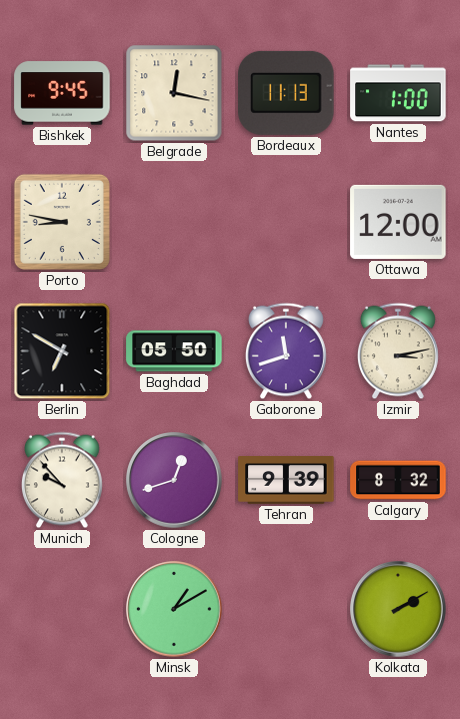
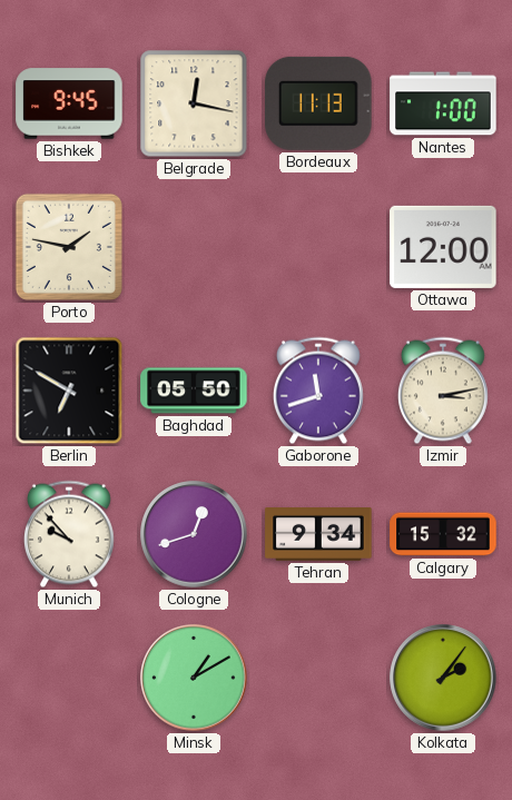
Porto: 8:47 -> 1:47
Tehran: 9:39 -> 9:34
Calgary: 8:32 -> 15:32
Kolkata: 2:10 -> 2:06
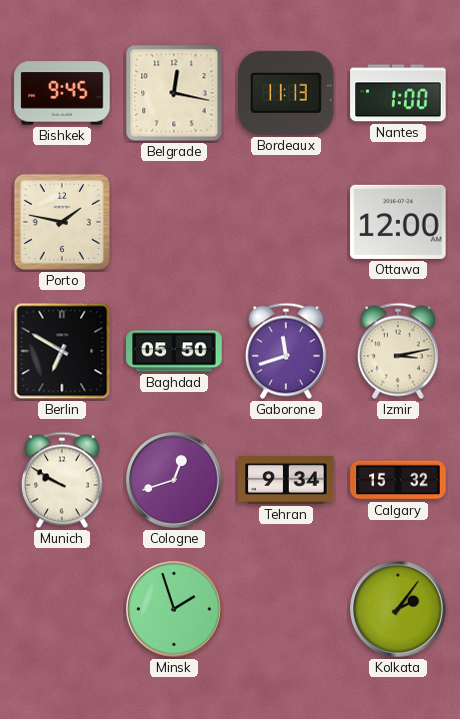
Munich: 9:53 -> 9:50
Minsk: 1:10 -> 1:57
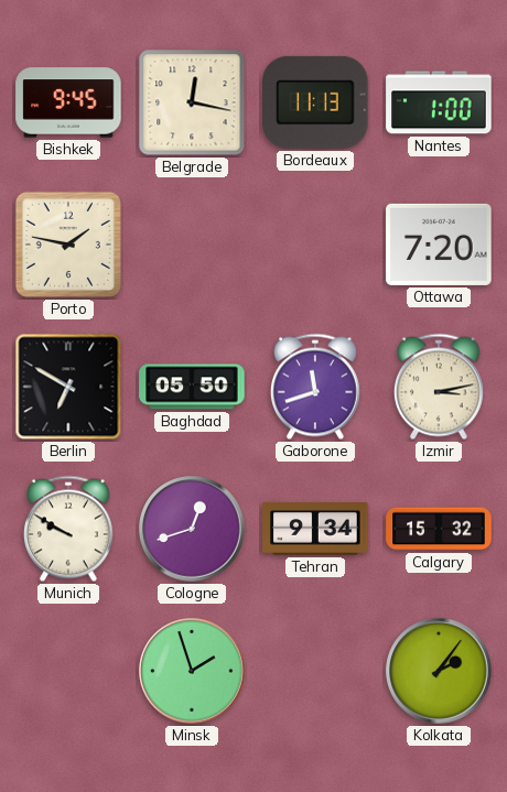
Ottawa: 12:00 -> 7:20
